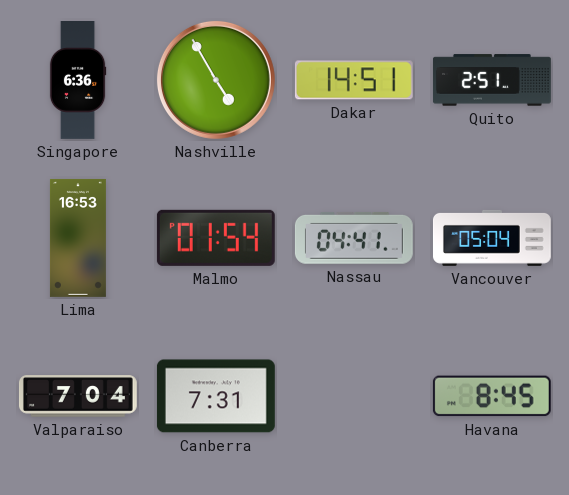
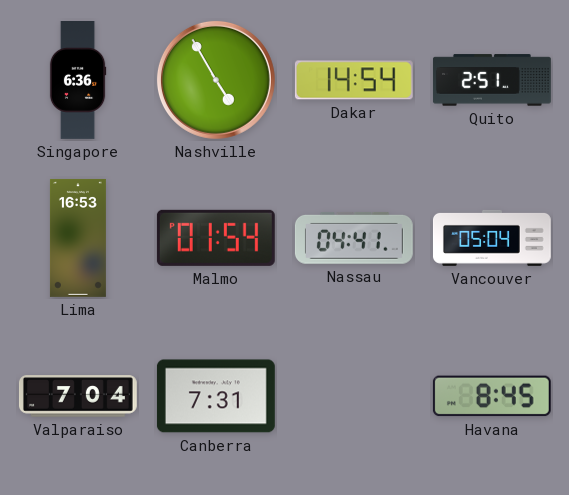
Dakar: 14:51 -> 14:54
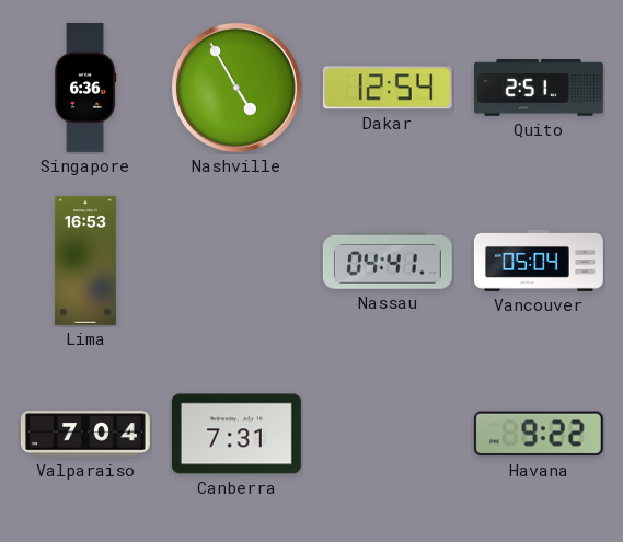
Dakar: 14:54 -> 12:54
Malmo: 01:54 -> none
Havana: 8:45 -> 9:22
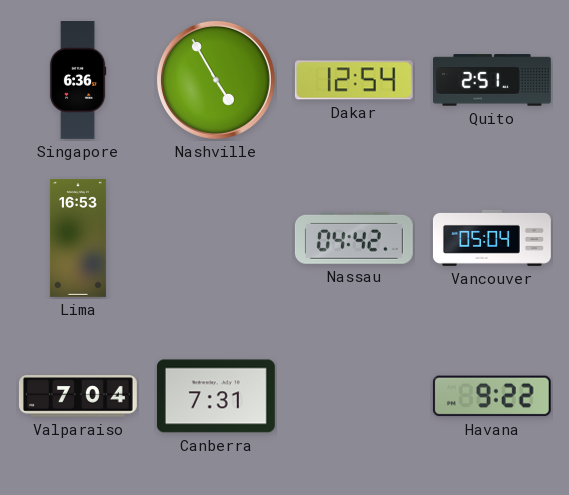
Nassau: 04:41 -> 04:42
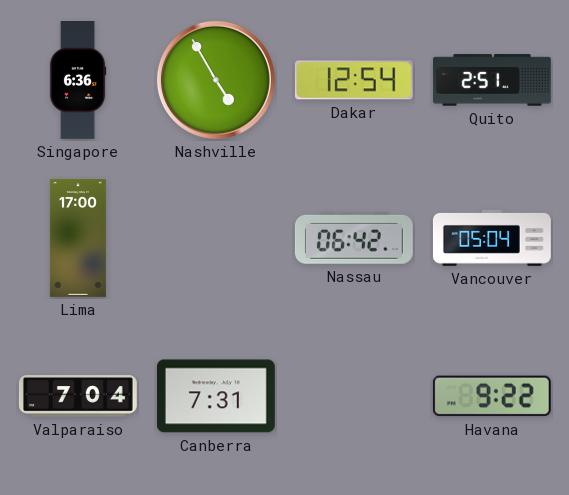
Lima: 16:53 -> 17:00
Nassau: 04:42 -> 06:42
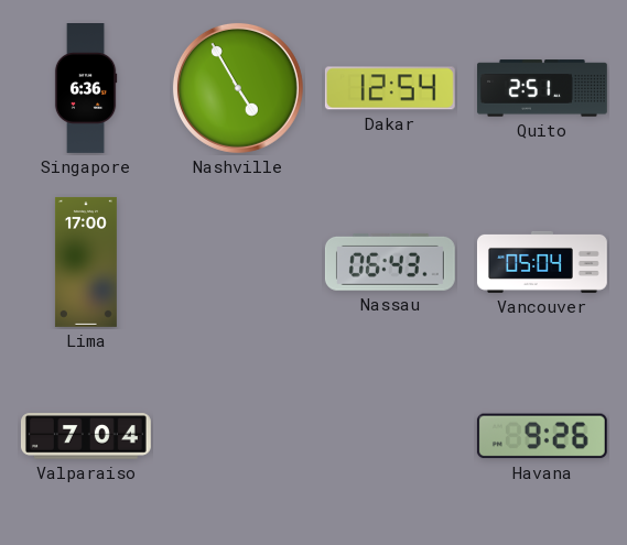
Nassau: 06:42 -> 06:43
Canberra: 7:31 -> none
Havana: 9:22 -> 9:26
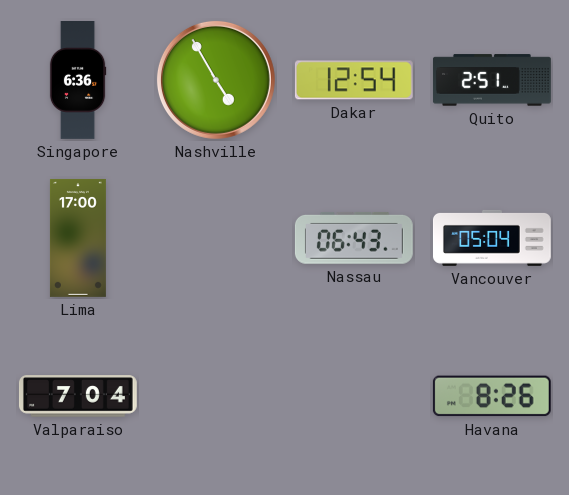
Havana: 9:26 -> 8:26
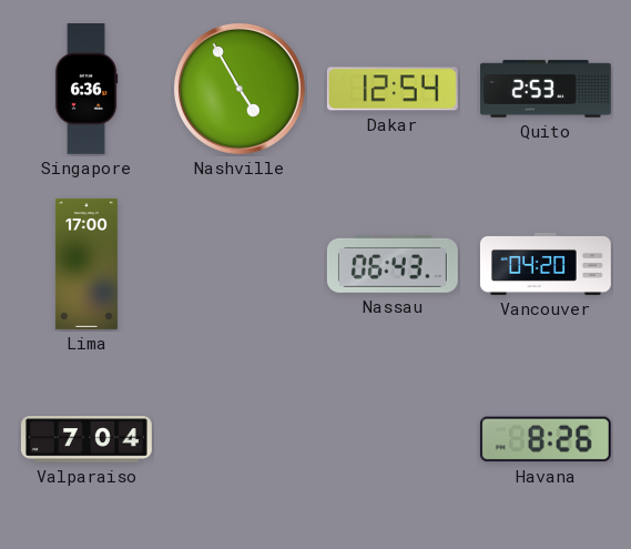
Quito: 2:51 -> 2:53
Vancouver: 05:04 -> 04:20
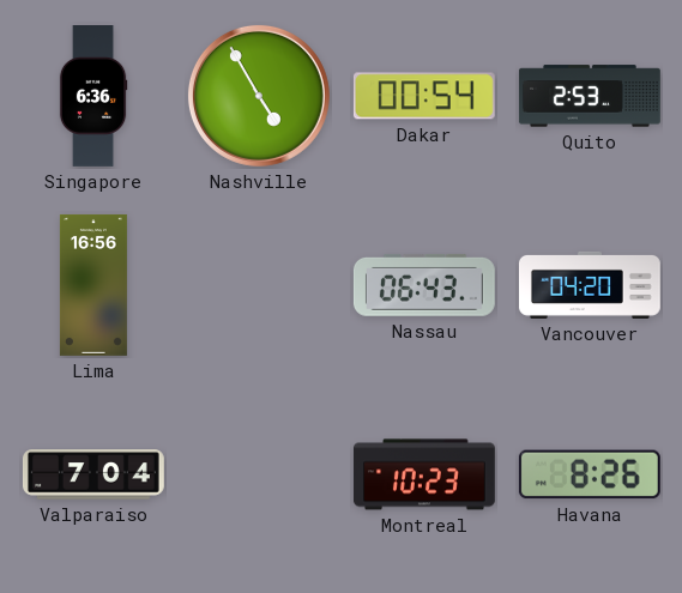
Dakar: 12:54 -> 00:54
Lima: 17:00 -> 16:56
Montreal: none -> 10:23
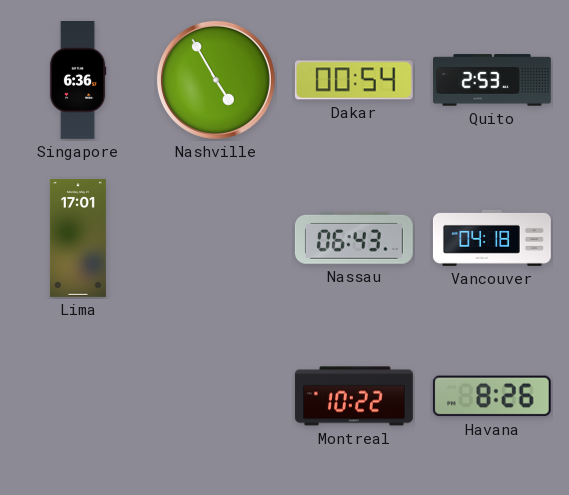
Lima: 16:56 -> 17:01
Vancouver: 04:20 -> 04:18
Valparaiso: 7:04 -> none
Montreal: 10:23 -> 10:22
